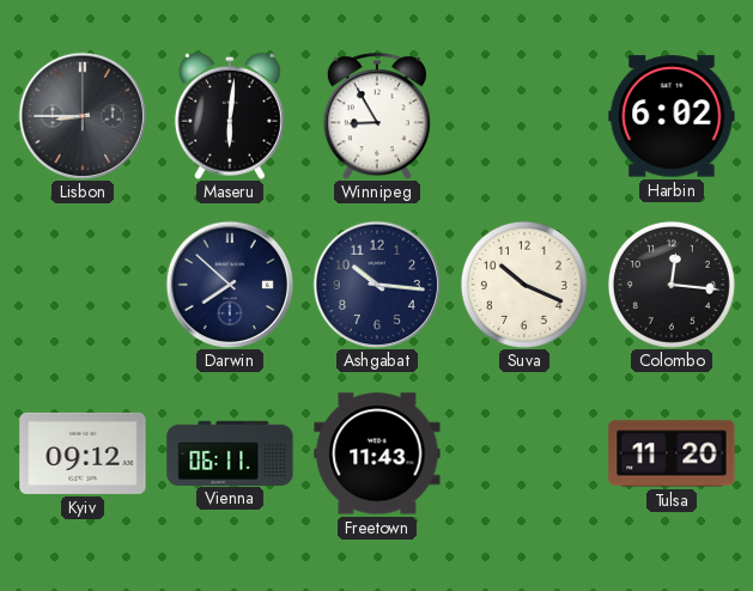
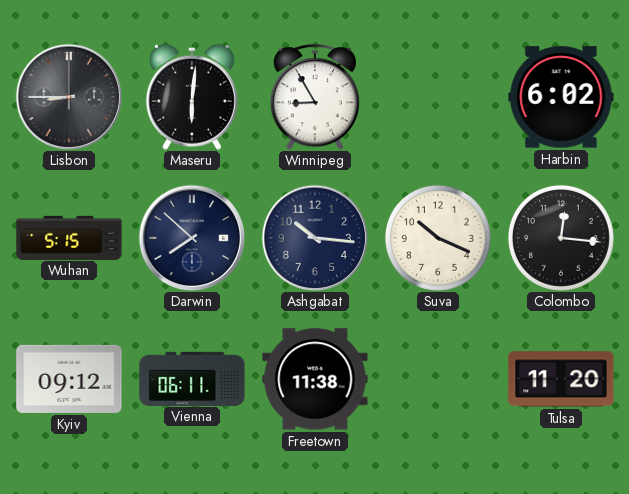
Wuhan: none -> 5:15
Freetown: 11:43 -> 11:38
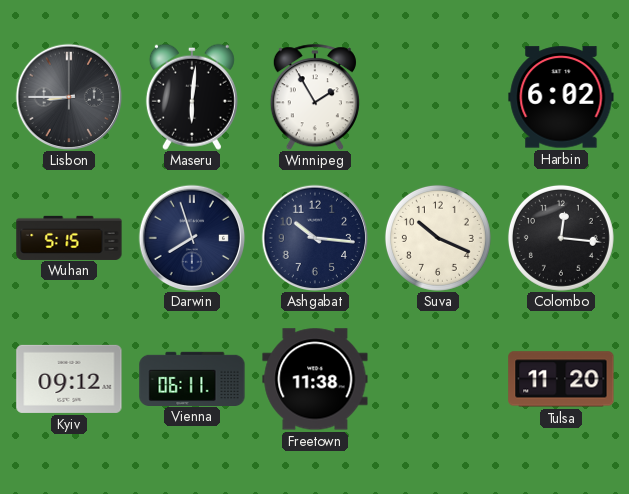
Winnipeg: 8:55 -> 1:55
Darwin: 7:52 -> 7:57
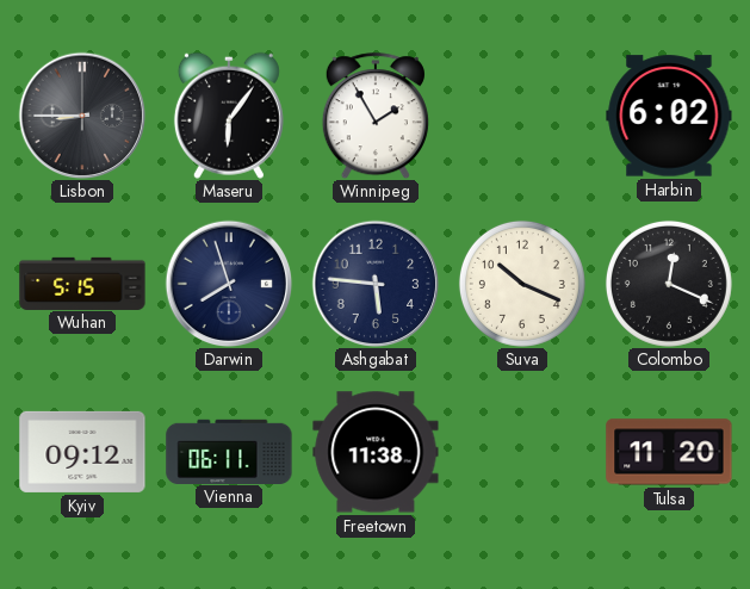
Maseru: 6:01 -> 6:06
Ashgabat: 10:16 -> 5:46
Colombo: 12:16 -> 12:19
